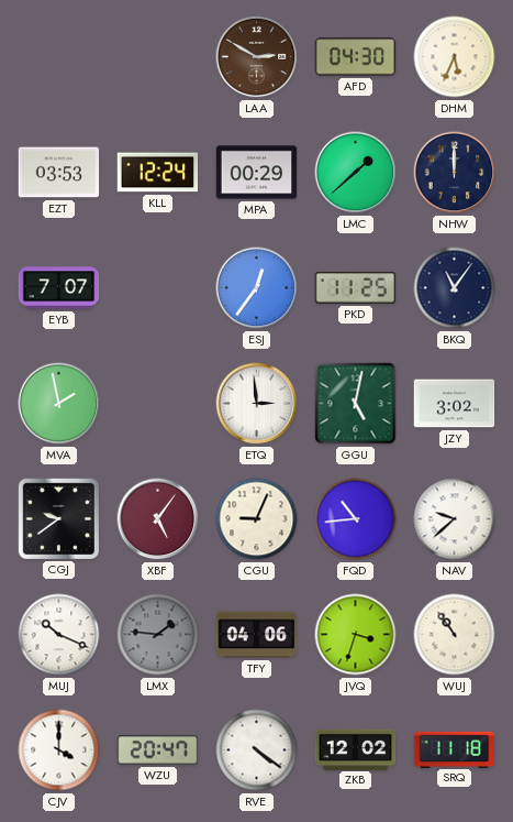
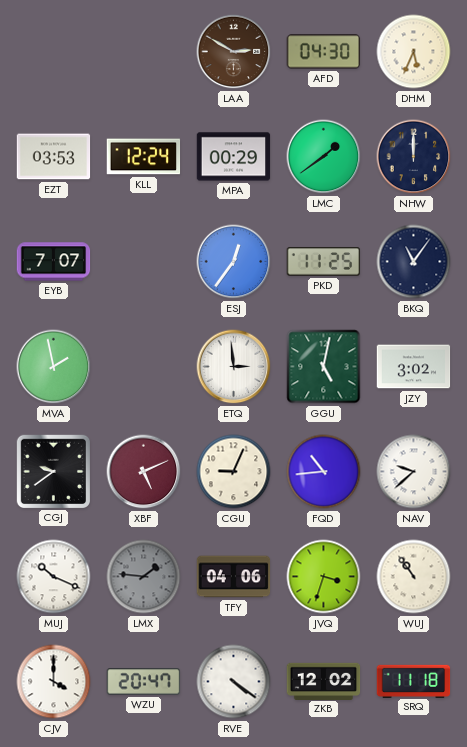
LMC: 1:38 -> 1:39
XBF: 5:06 -> 5:11
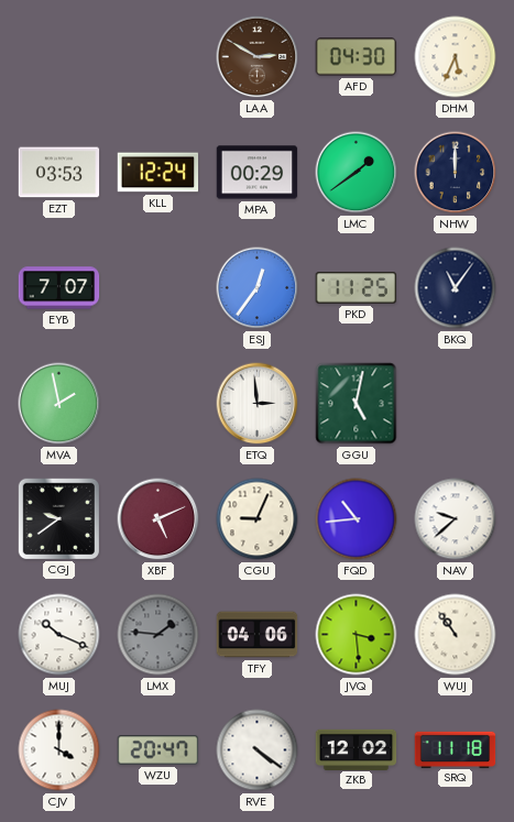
JZY: 3:02 -> none
JVQ: 3:33 -> 3:29
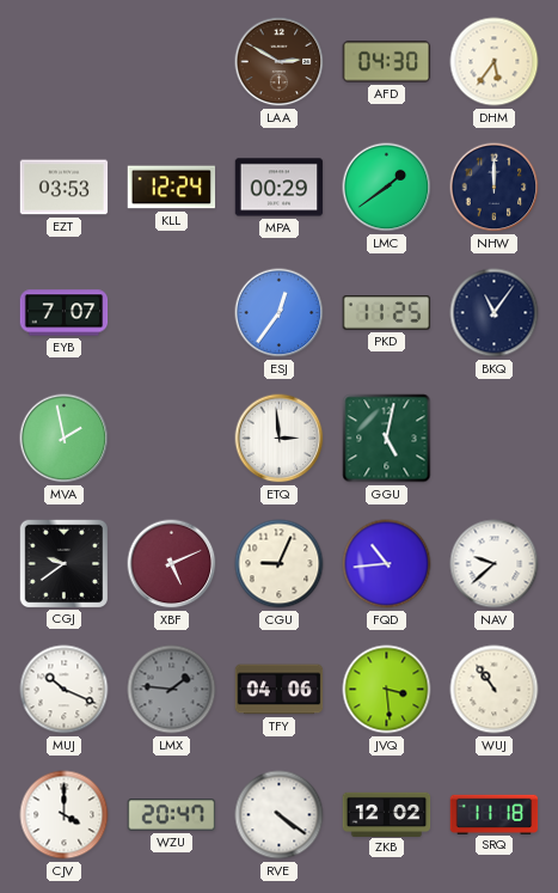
DHM: 5:34 -> 5:36
